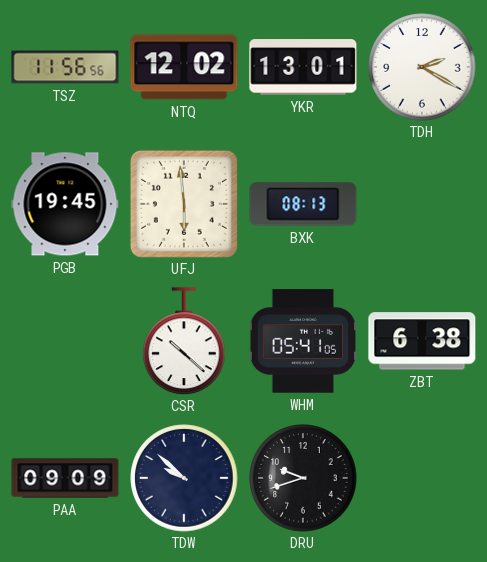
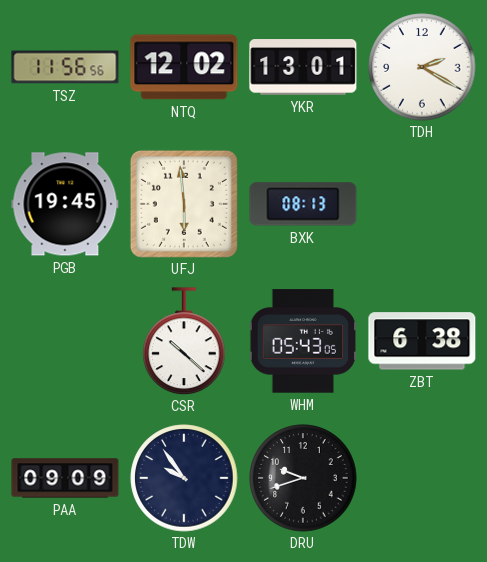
WHM: 05:41 -> 05:43
TDW: 9:52 -> 9:54
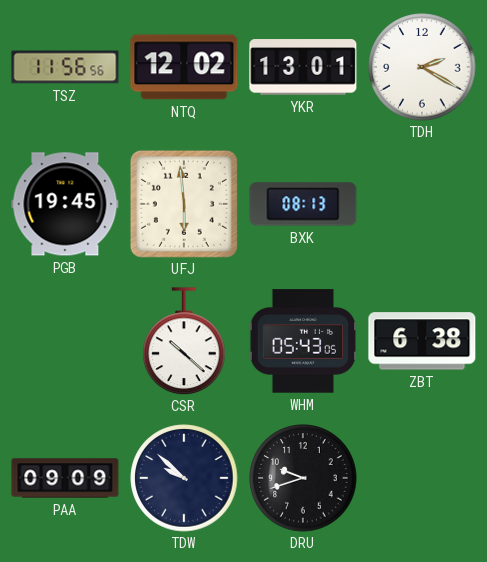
TDW: 9:54 -> 9:52
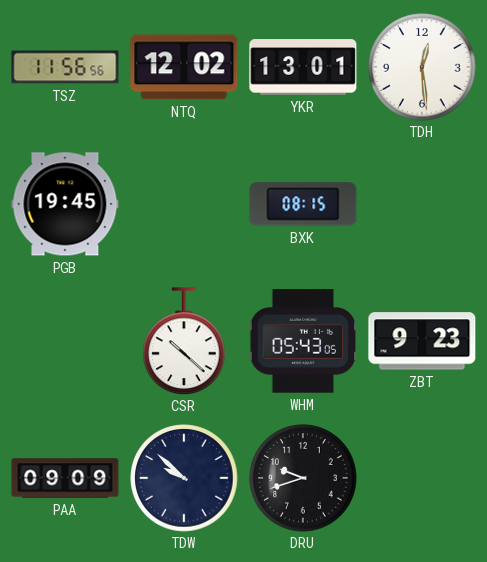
TDH: 2:20 -> 12:29
UFJ: 5:59 -> none
BXK: 08:13 -> 08:15
ZBT: 6:38 -> 9:23
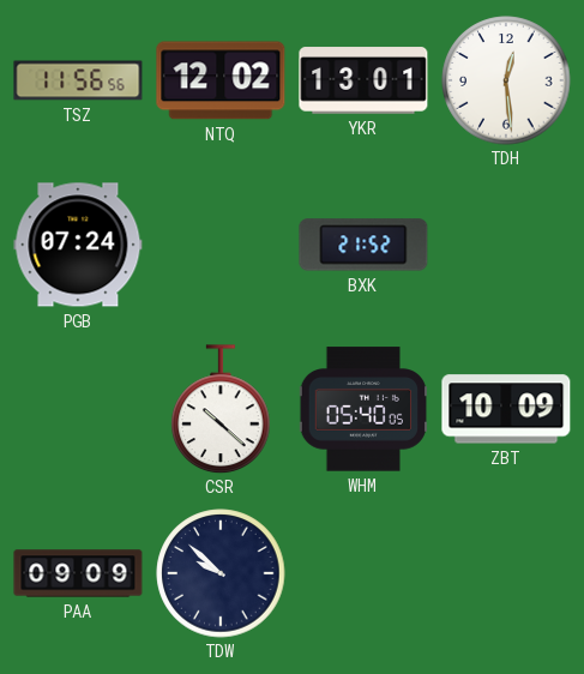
PGB: 19:45 -> 07:24
BXK: 08:15 -> 21:52
WHM: 05:43 -> 05:40
ZBT: 9:23 -> 10:09
DRU: 9:42 -> none
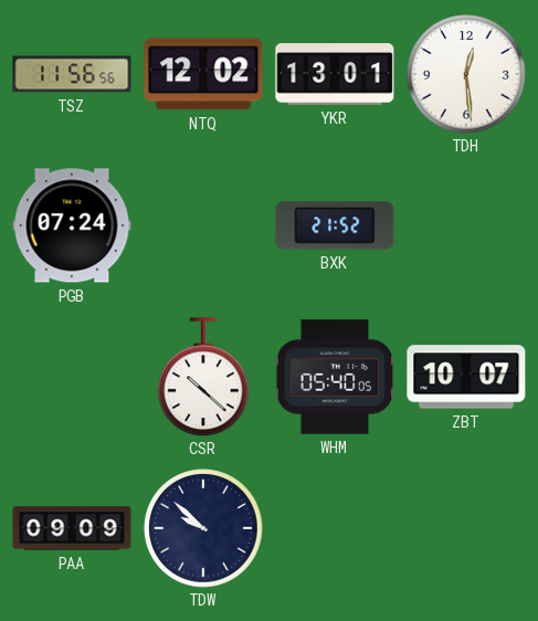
ZBT: 10:09 -> 10:07
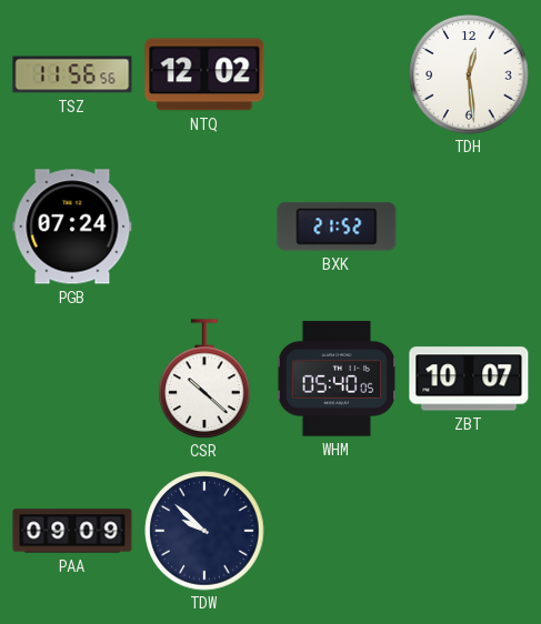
YKR: 13:01 -> none
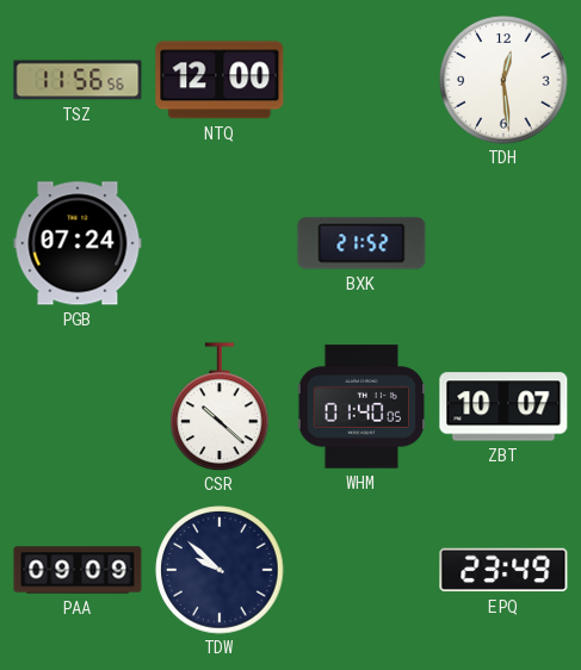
NTQ: 12:02 -> 12:00
WHM: 05:40 -> 01:40
EPQ: none -> 23:49
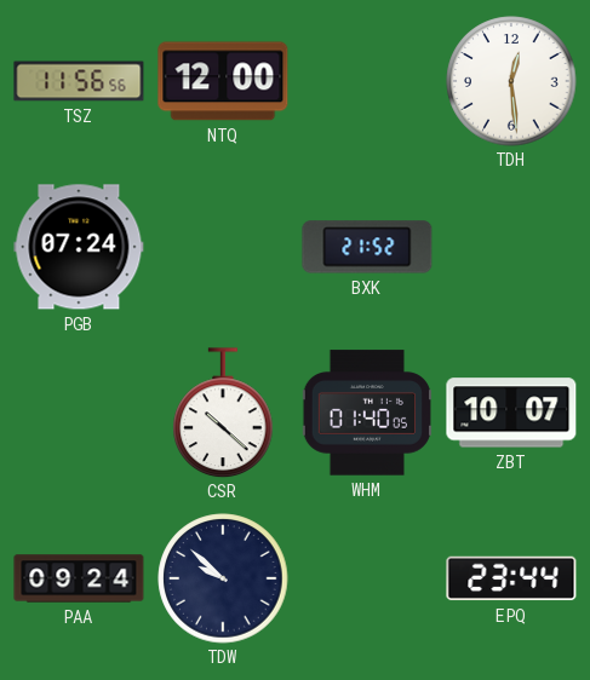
PAA: 09:09 -> 09:24
EPQ: 23:49 -> 23:44
